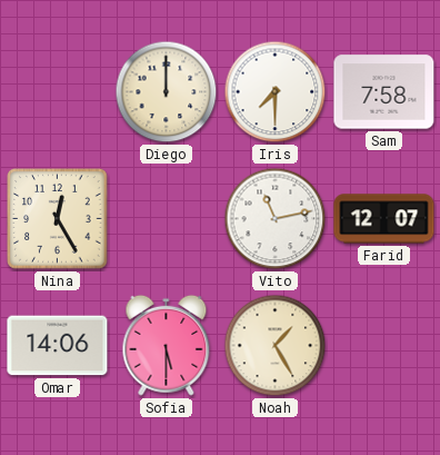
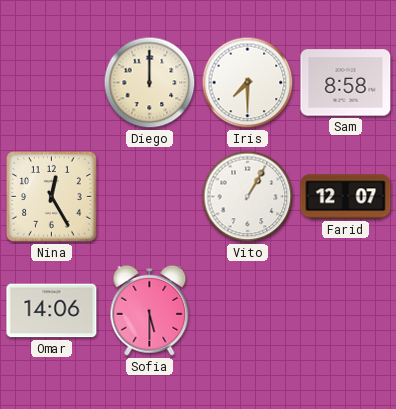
Sam: 7:58 -> 8:58
Vito: 11:13 -> 1:05
Noah: 1:25 -> none
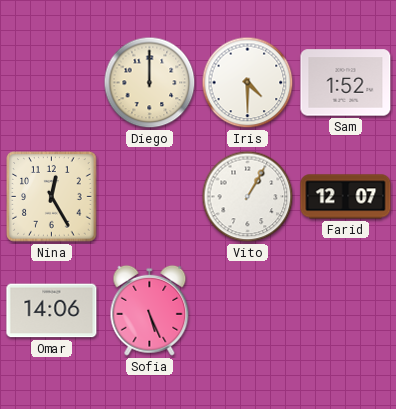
Iris: 7:30 -> 4:30
Sam: 8:58 -> 1:52
Sofia: 5:30 -> 5:26
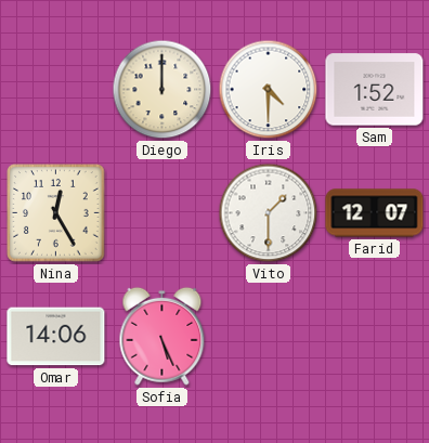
Vito: 1:05 -> 1:30
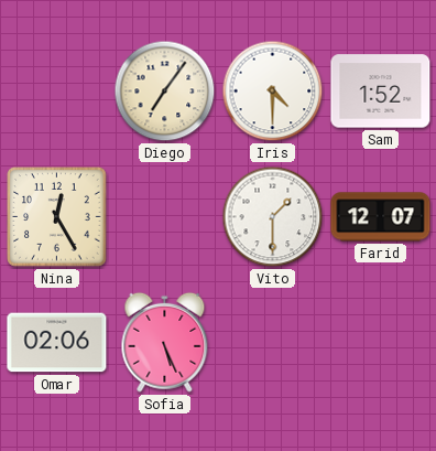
Diego: 12:00 -> 7:06
Omar: 14:06 -> 02:06
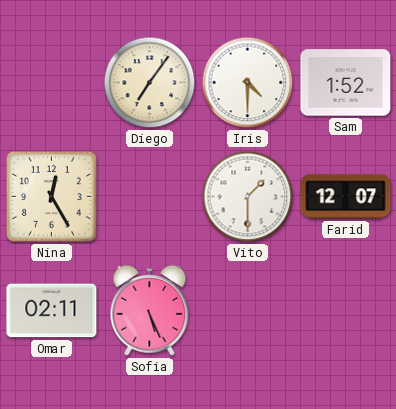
Omar: 02:06 -> 02:11
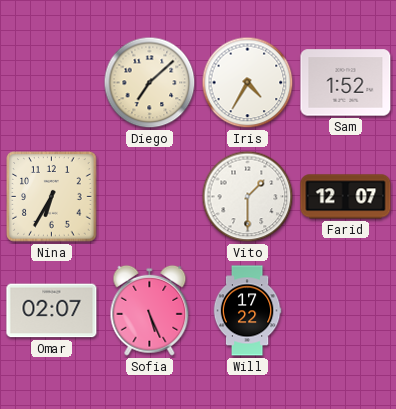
Diego: 7:06 -> 7:08
Iris: 4:30 -> 4:35
Nina: 12:25 -> 6:35
Omar: 02:11 -> 02:07
Will: none -> 17:22
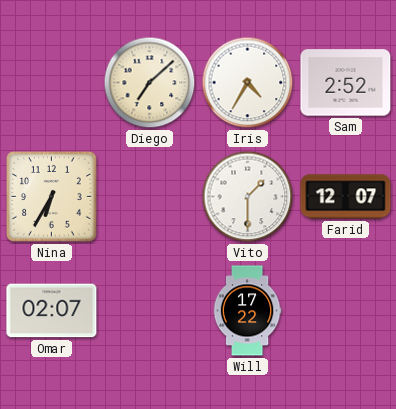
Sam: 1:52 -> 2:52
Sofia: 5:26 -> none
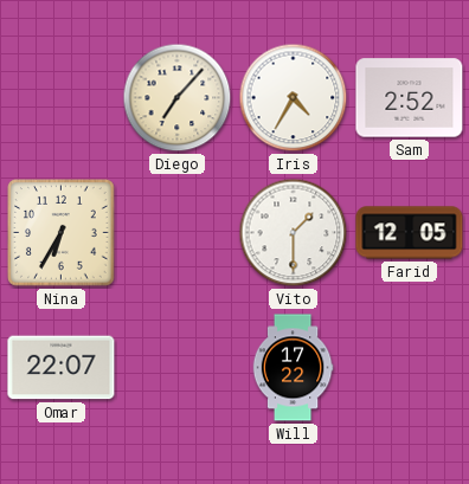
Diego: 7:08 -> 7:07
Farid: 12:07 -> 12:05
Omar: 02:07 -> 22:07
